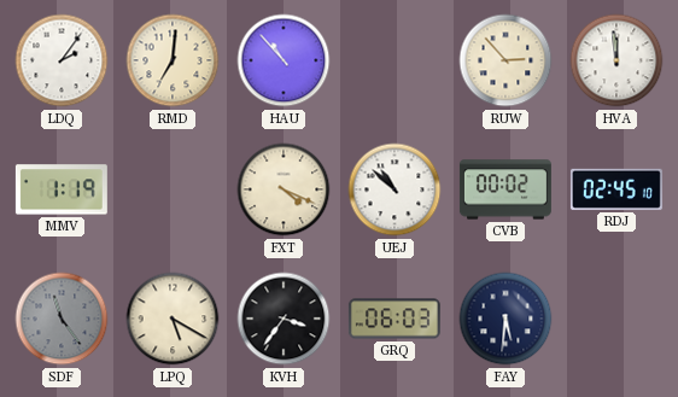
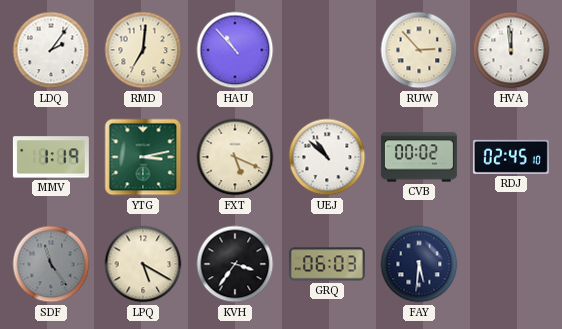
YTG: none -> 3:13
FXT: 4:19 -> 5:19
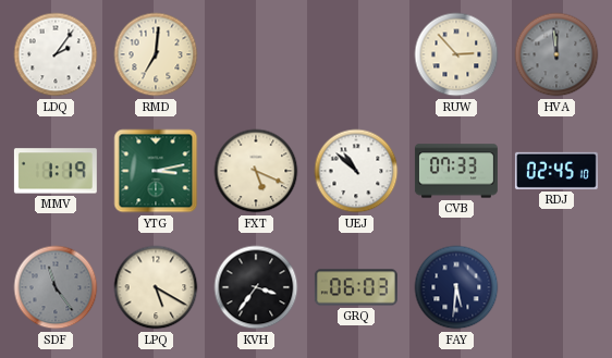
HAU: 10:53 -> none
HVA dial: white -> grey
CVB: 00:02 -> 07:33
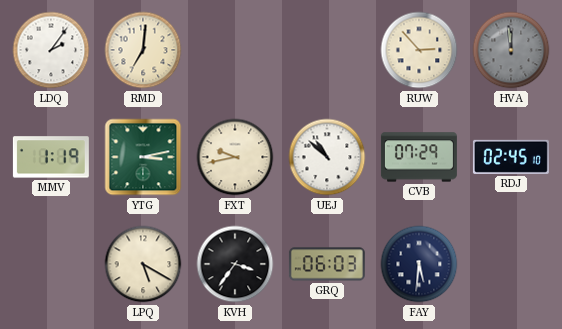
FXT: 5:19 -> 9:43
CVB: 07:33 -> 07:29
SDF: 11:24 -> none
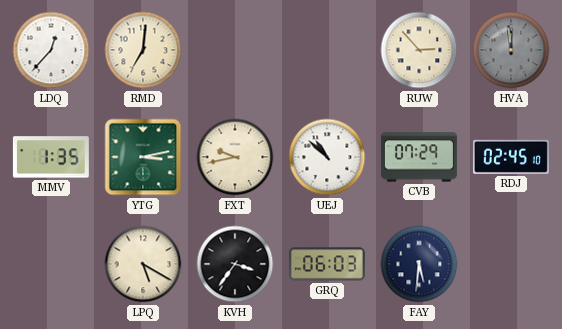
LDQ: 2:06 -> 12:37
MMV: 1:19 -> 1:35
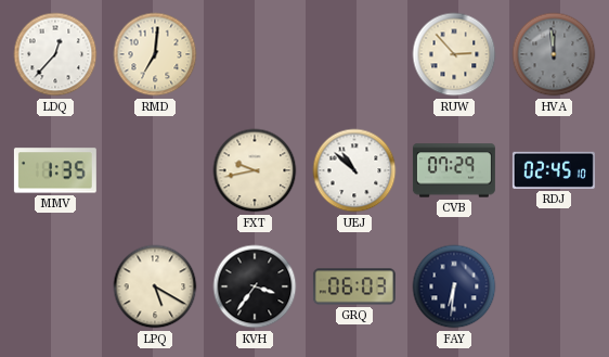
YTG: 3:13 -> none
FAY: 5:31 -> 6:31
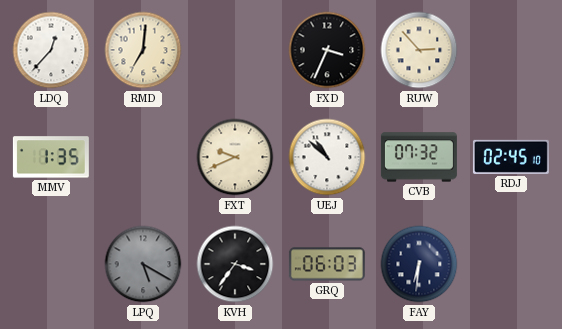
FXD: none -> 3:34
HVA: 11:59 -> none
FXT: 9:43 -> 9:41
CVB: 07:29 -> 07:32
LPQ dial: cream -> grey
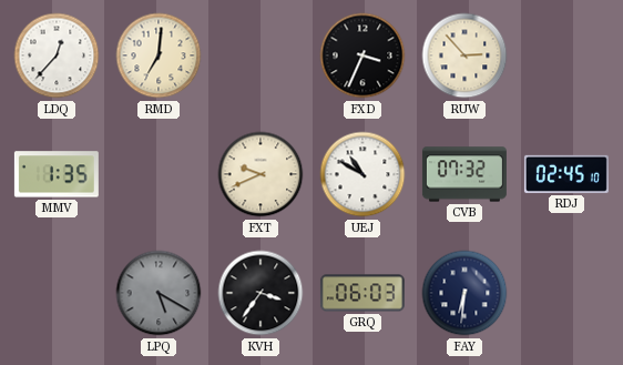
UEJ: 10:52 -> 10:50
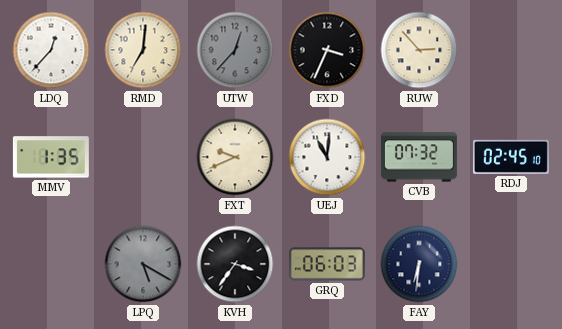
UTW: none -> 12:37
UEJ: 10:50 -> 11:01
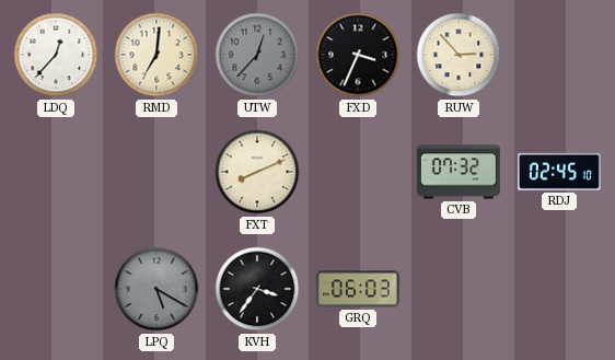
MMV: 1:35 -> none
FXT: 9:41 -> 8:11
UEJ: 11:01 -> none
FAY: 6:31 -> none
